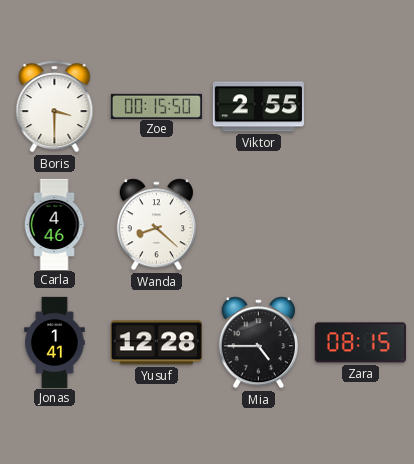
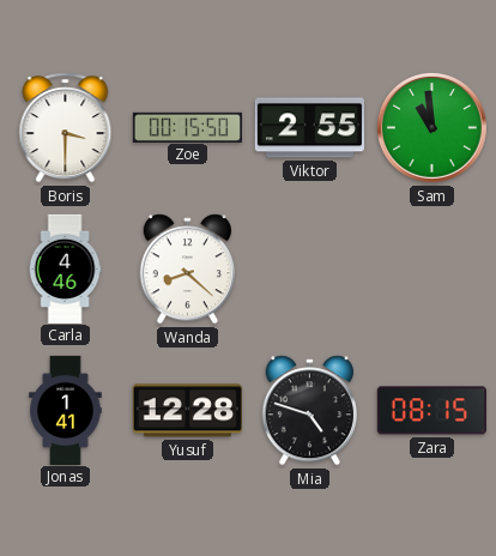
Sam: none -> 10:59
Mia: 4:45 -> 4:48
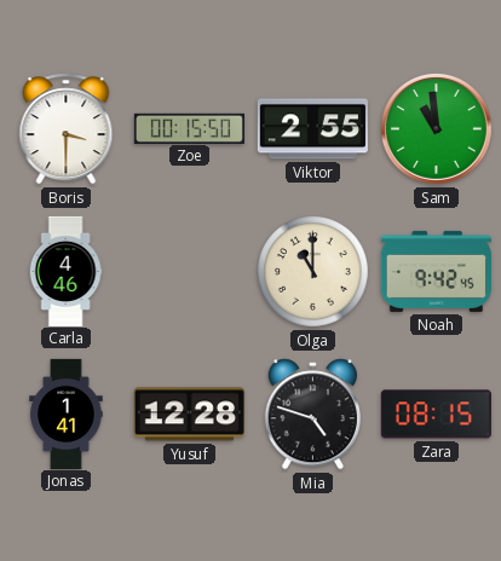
Wanda: 8:22 -> none
Olga: none -> 11:00
Noah: none -> 9:42
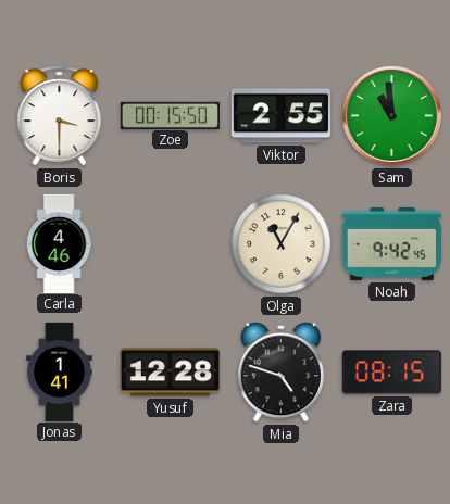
Olga: 11:00 -> 11:05
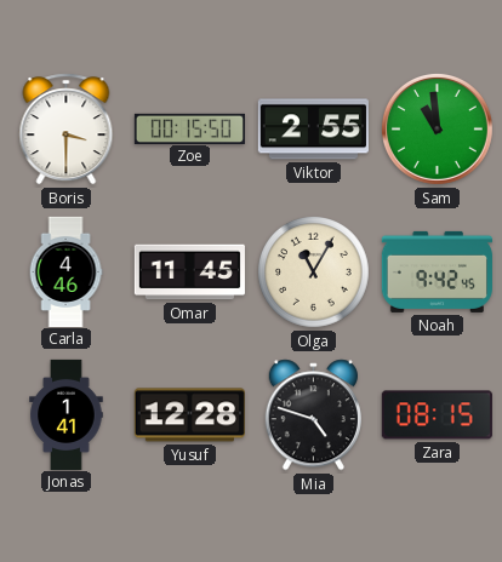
Omar: none -> 11:45
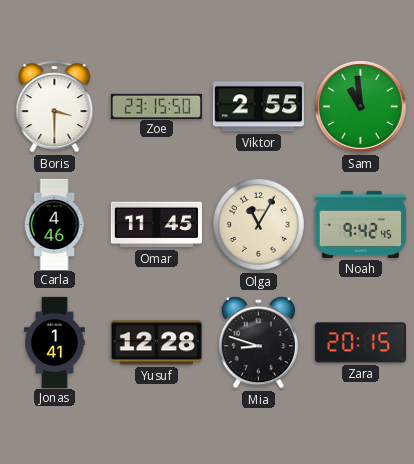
Zoe: 00:15 -> 23:15
Mia: 4:48 -> 8:48
Zara: 08:15 -> 20:15
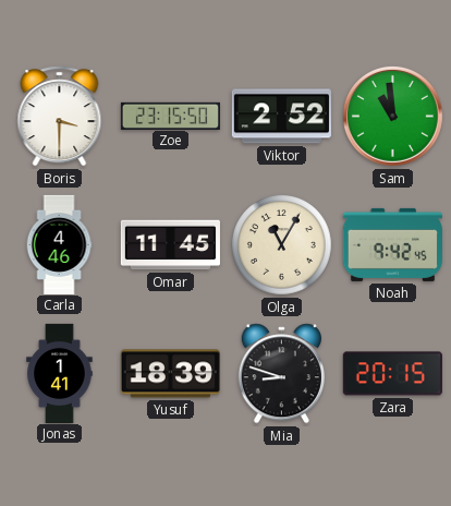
Viktor: 2:55 -> 2:52
Yusuf: 12:28 -> 18:39
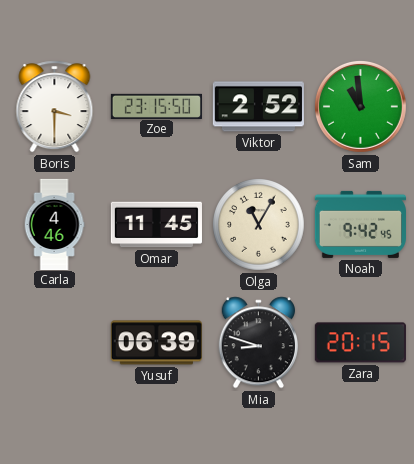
Jonas: 1:41 -> none
Yusuf: 18:39 -> 06:39
